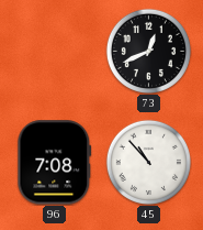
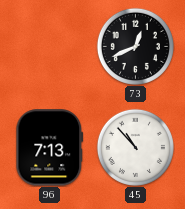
96: 7:08 -> 7:13
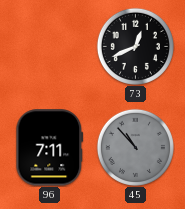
96: 7:13 -> 7:11
45 dial: white -> grey
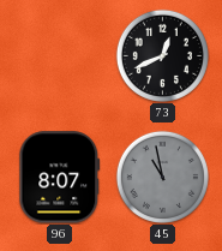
96: 7:11 -> 8:07
45: 10:53 -> 10:58
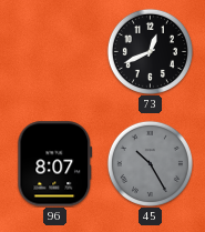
45: 10:58 -> 10:25
